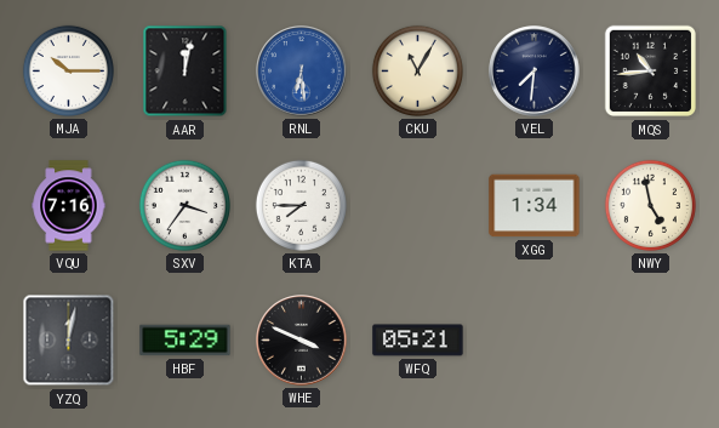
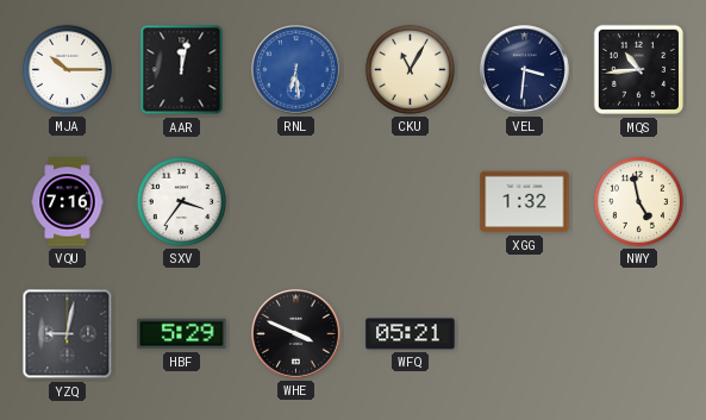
VEL: 7:31 -> 3:31
KTA: 7:45 -> none
XGG: 1:34 -> 1:32
YZQ: 12:02 -> 9:02
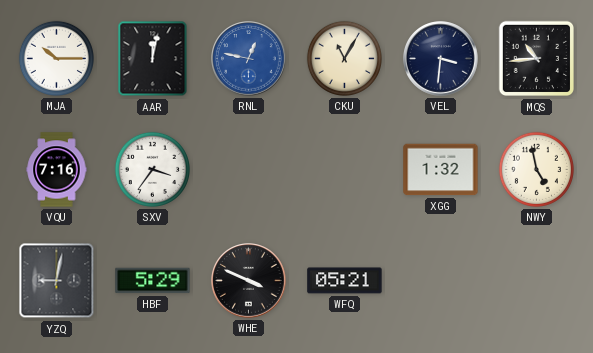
RNL: 6:29 -> 12:47
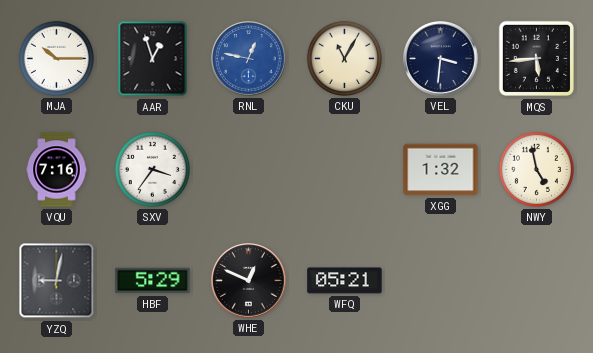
AAR: 12:02 -> 12:57
MQS: 10:44 -> 5:44
WHE: 3:49 -> 12:49
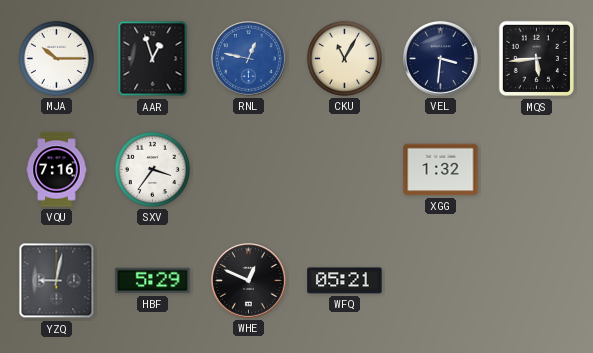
NWY: 4:58 -> none
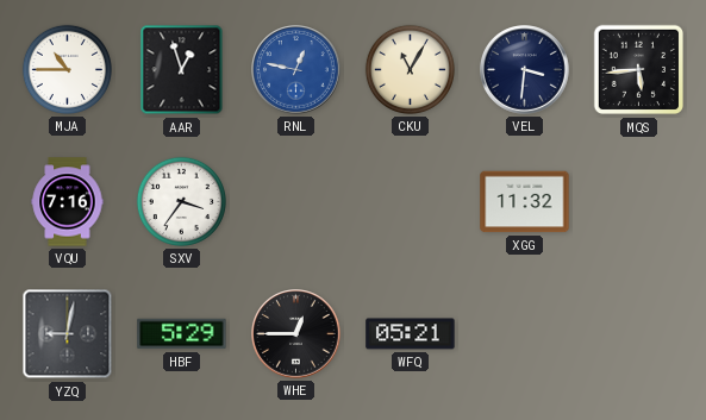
MJA: 10:15 -> 10:45
XGG: 1:32 -> 11:32
WHE: 12:49 -> 12:45
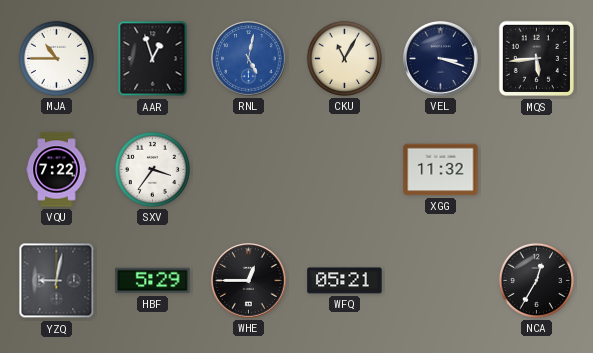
RNL: 12:47 -> 5:02
VEL: 3:31 -> 3:18
VQU: 7:16 -> 7:22
NCA: none -> 12:35
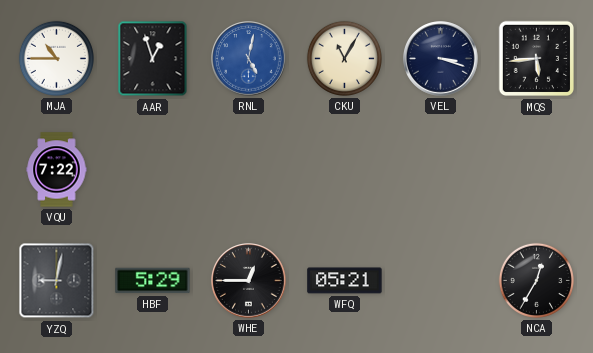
SXV: 3:36 -> none
XGG: 11:32 -> none
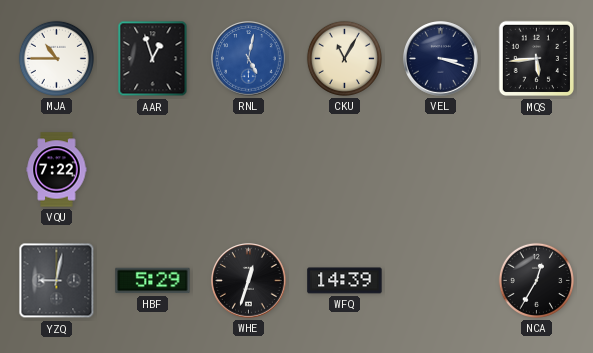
WHE: 12:45 -> 12:33
WFQ: 05:21 -> 14:39
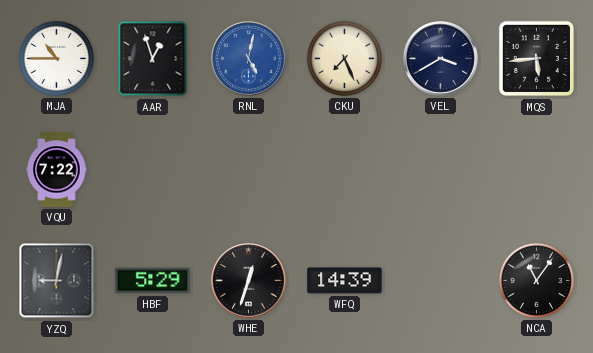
CKU: 11:05 -> 7:26
VEL: 3:18 -> 3:40
NCA: 12:35 -> 11:06
